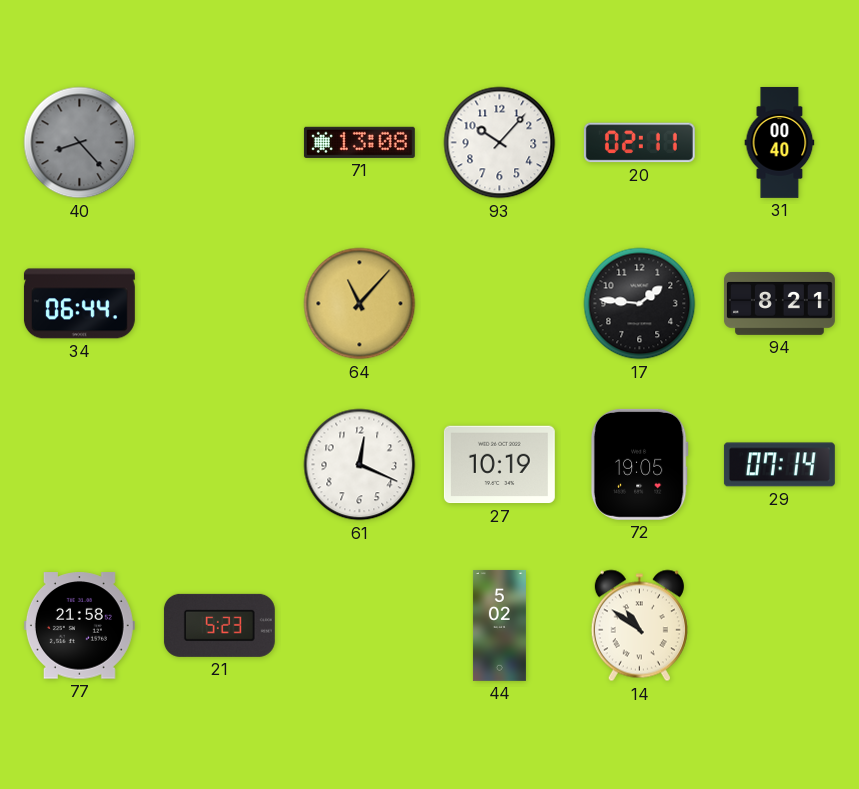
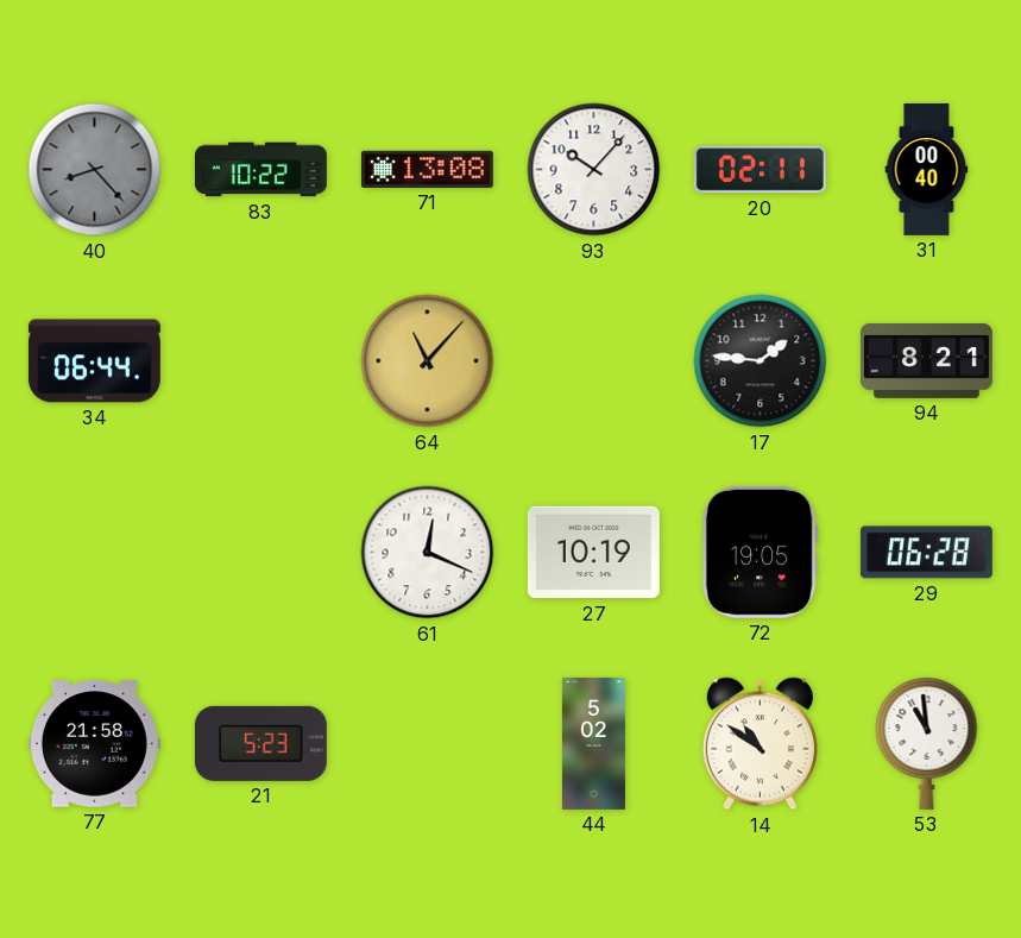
83: none -> 10:22
29: 07:14 -> 06:28
53: none -> 10:59
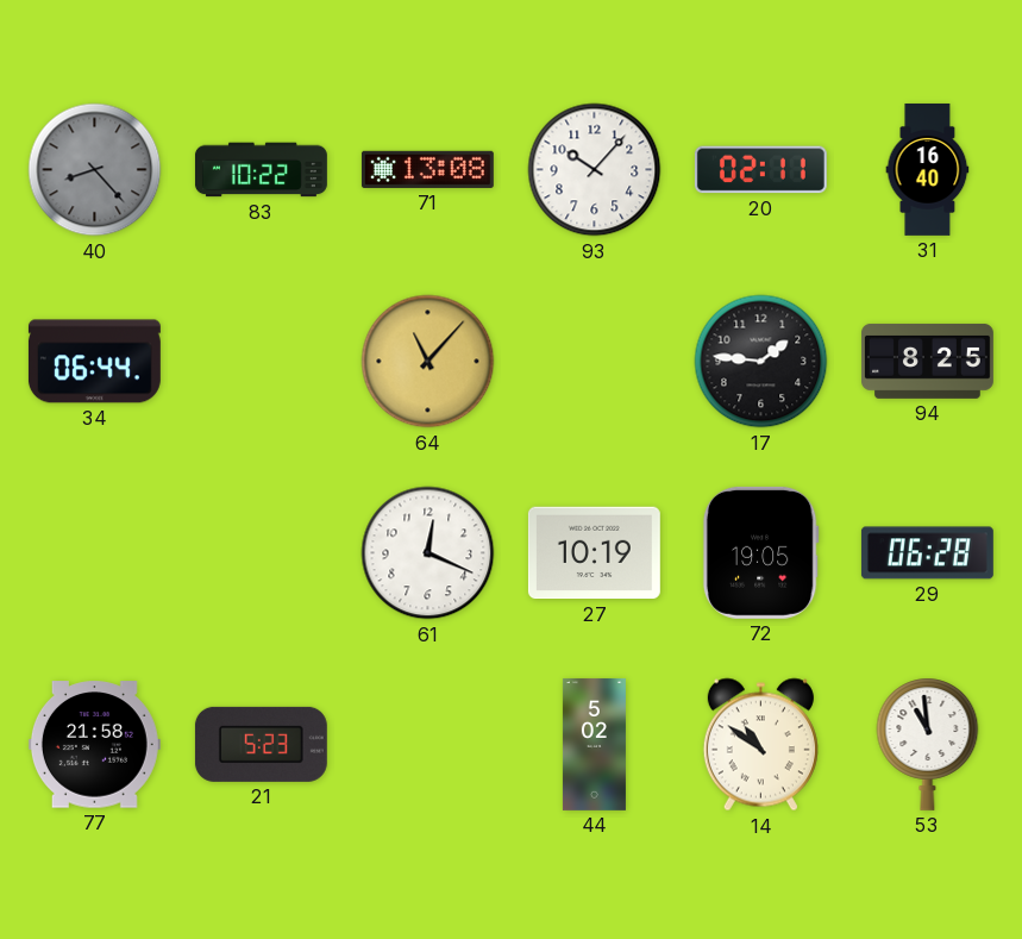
31: 00:40 -> 16:40
94: 8:21 -> 8:25
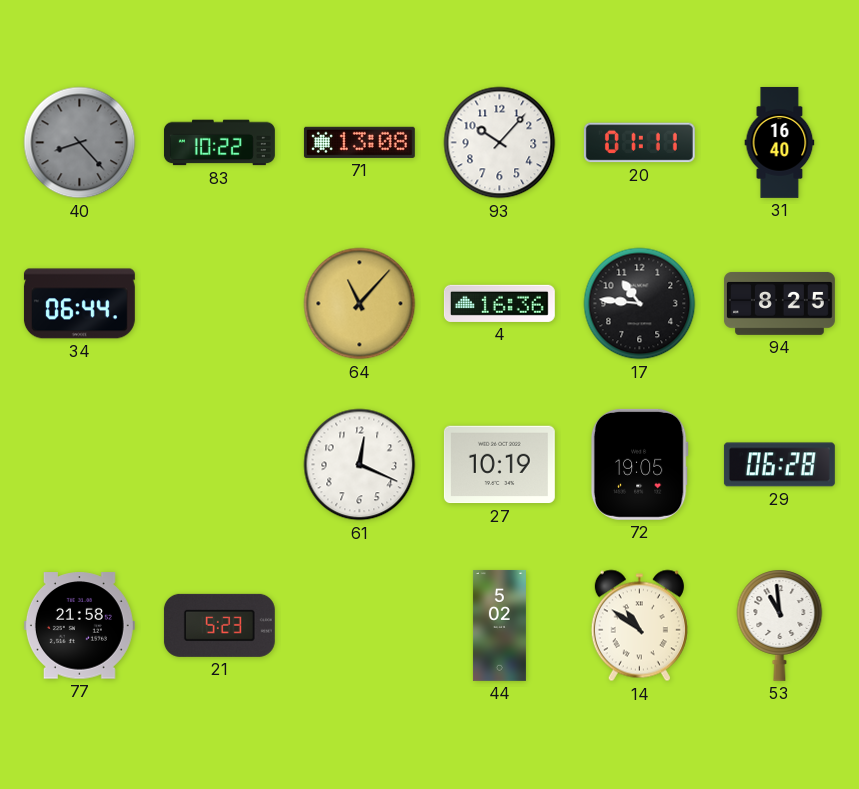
20: 02:11 -> 01:11
4: none -> 16:36
17: 1:46 -> 10:46
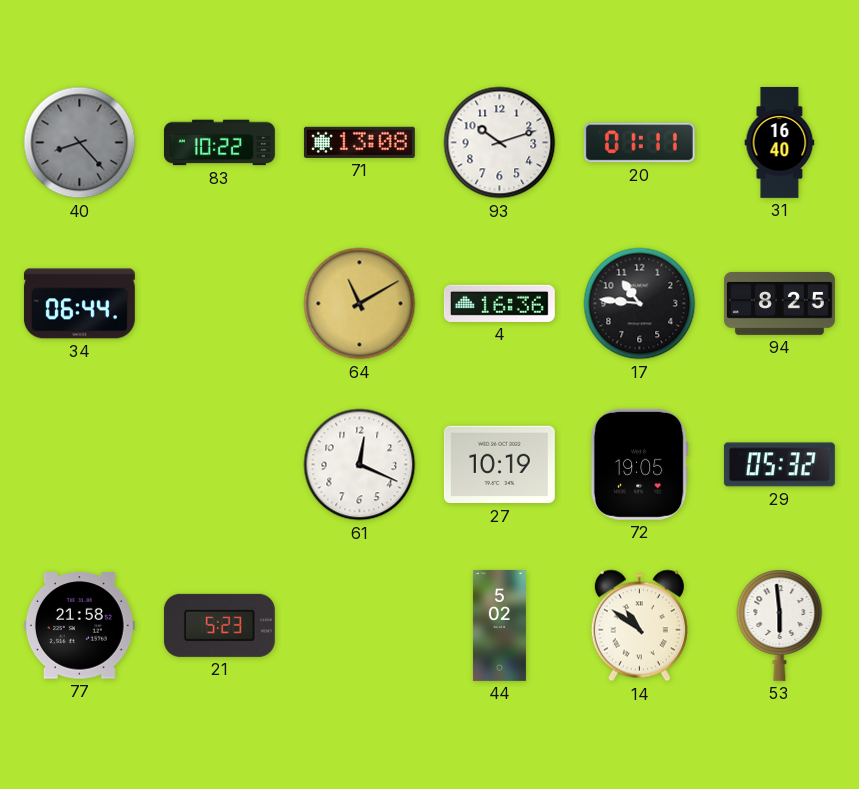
93: 10:07 -> 10:12
64: 11:07 -> 11:10
29: 06:28 -> 05:32
53: 10:59 -> 5:59
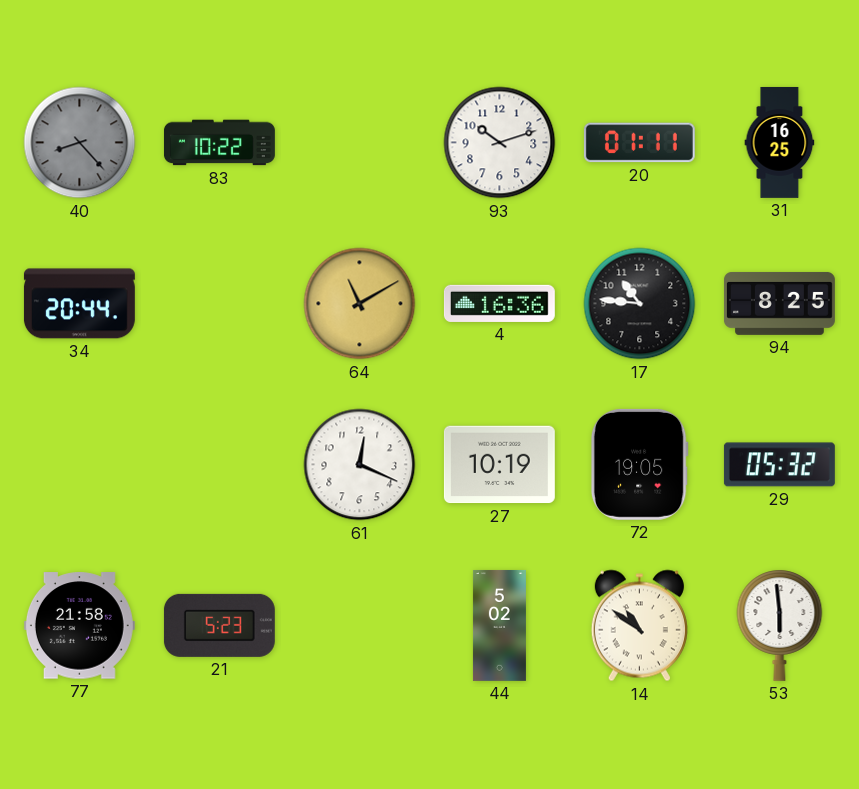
71: 13:08 -> none
31: 16:40 -> 16:25
34: 06:44 -> 20:44
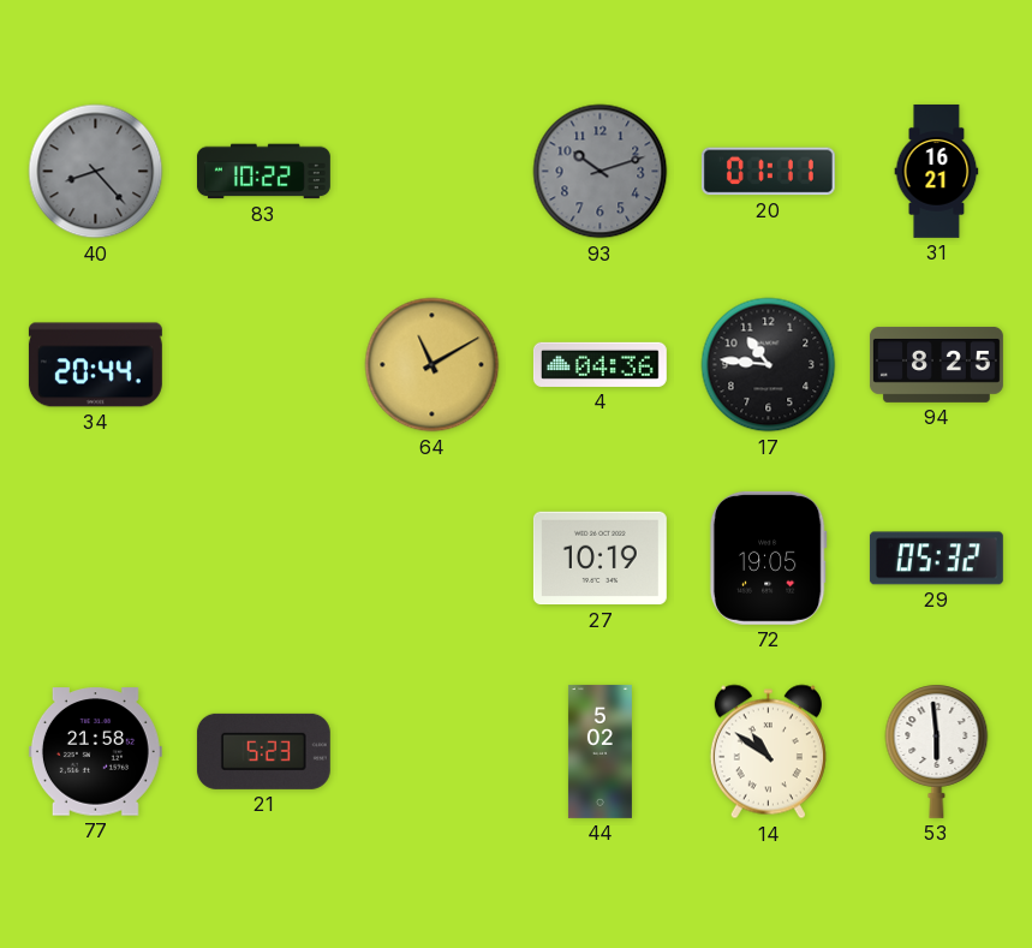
93 dial: white -> grey
31: 16:25 -> 16:21
4: 16:36 -> 04:36
61: 12:19 -> none
